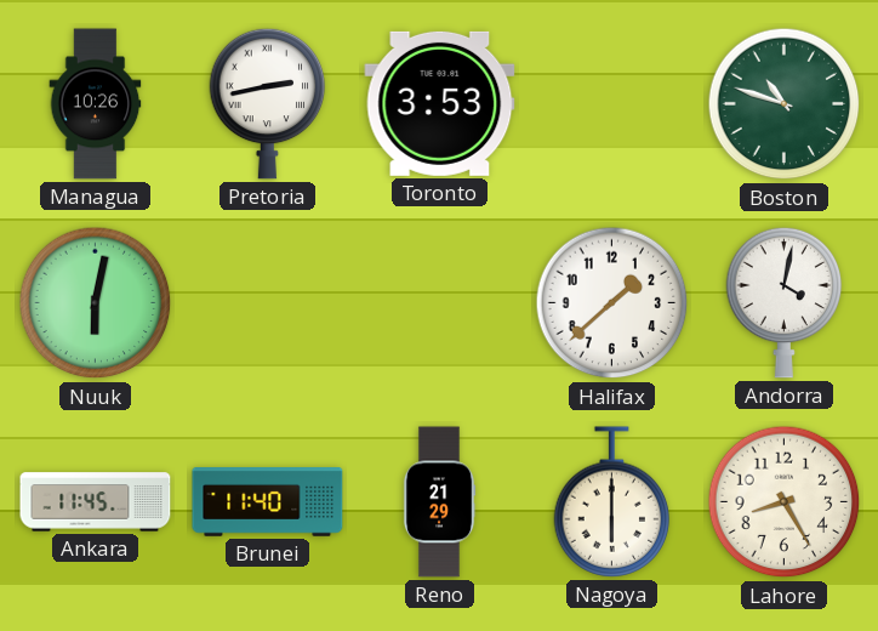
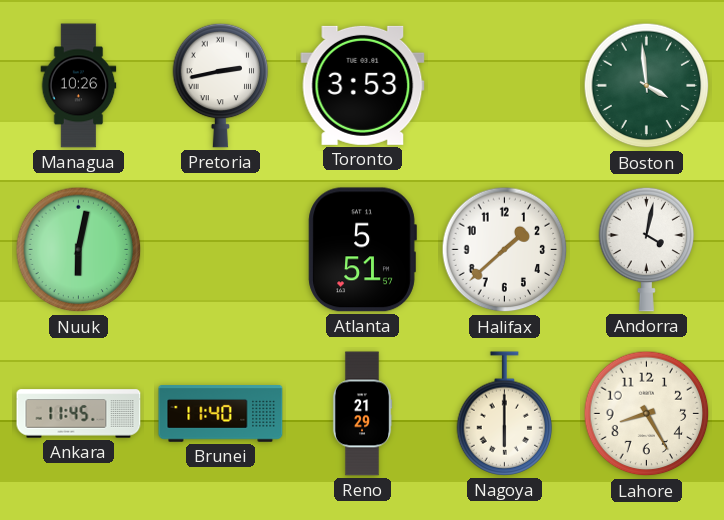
Boston: 10:48 -> 3:59
Atlanta: none -> 5:51
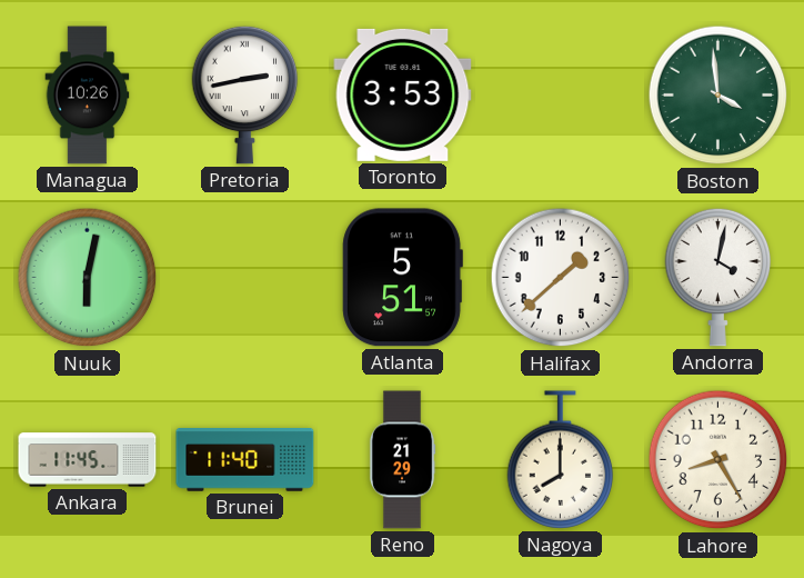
Nagoya: 6:00 -> 8:00
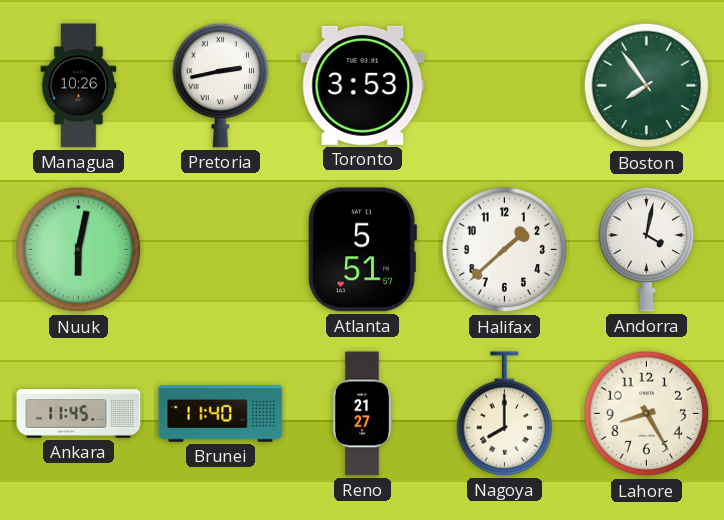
Boston: 3:59 -> 7:54
Reno: 21:29 -> 21:27
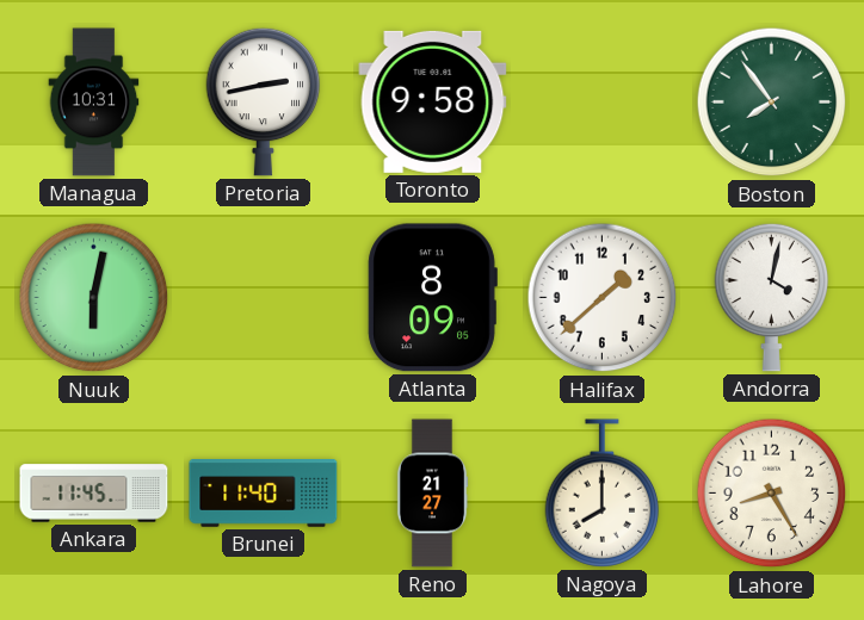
Managua: 10:26 -> 10:31
Toronto: 3:53 -> 9:58
Atlanta: 5:51 -> 8:09
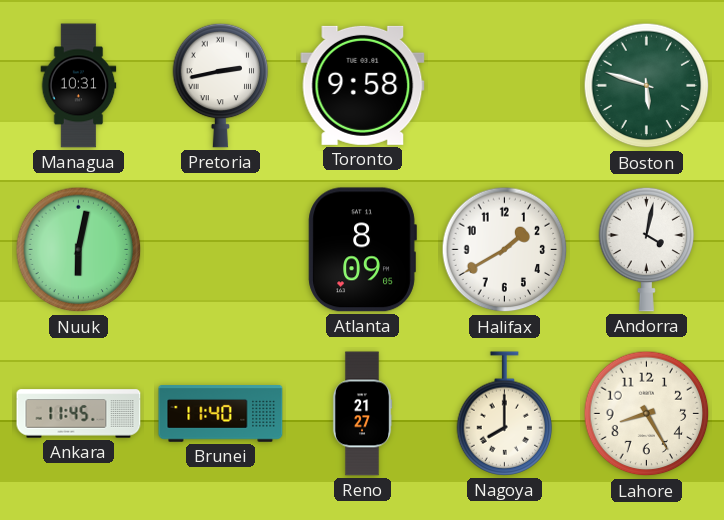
Boston: 7:54 -> 5:48
Halifax: 1:38 -> 1:40
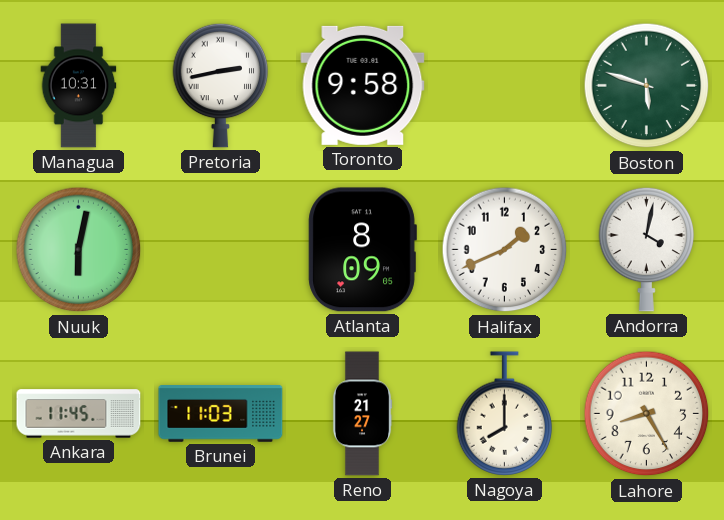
Halifax: 1:40 -> 1:41
Brunei: 11:40 -> 11:03
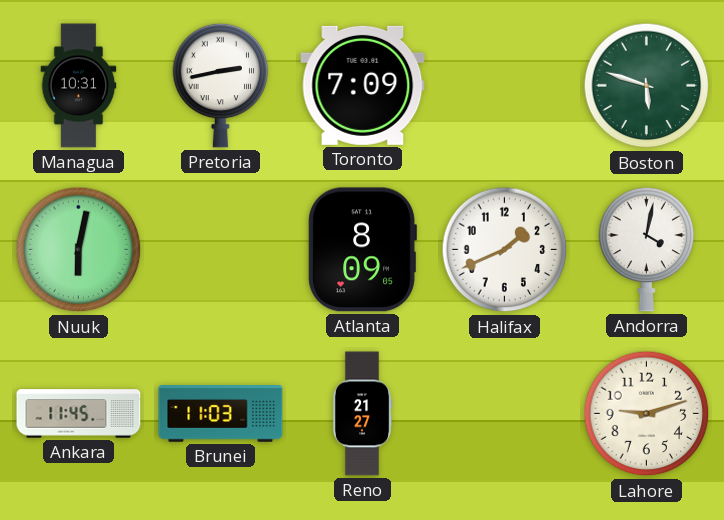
Toronto: 9:58 -> 7:09
Nagoya: 8:00 -> none
Lahore: 8:25 -> 9:12
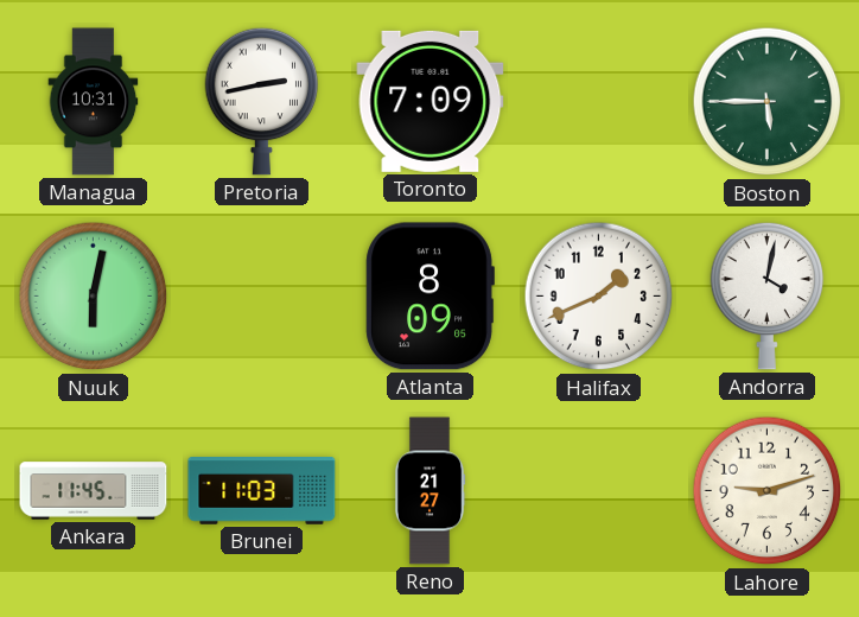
Boston: 5:48 -> 5:45
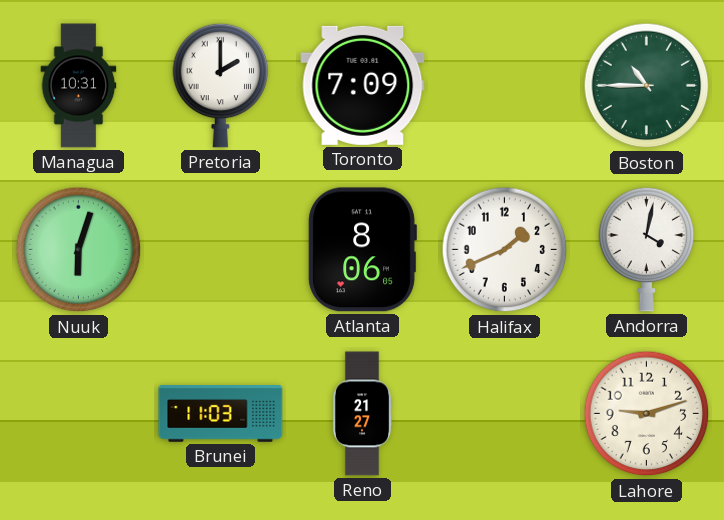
Pretoria: 2:43 -> 2:00
Boston: 5:45 -> 10:45
Nuuk: 6:02 -> 6:03
Atlanta: 8:09 -> 8:06
Ankara: 11:45 -> none
